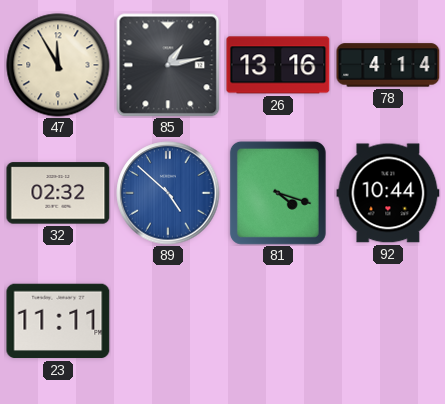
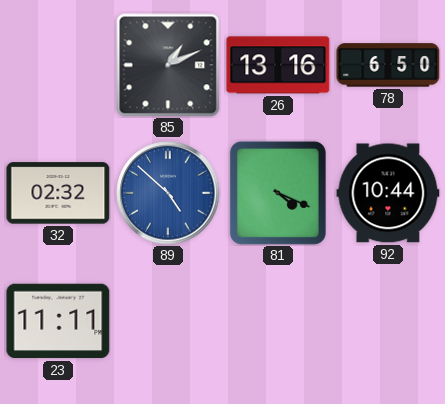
47: 11:55 -> none
85: 1:13 -> 1:11
78: 4:14 -> 6:50
81: 4:18 -> 4:19
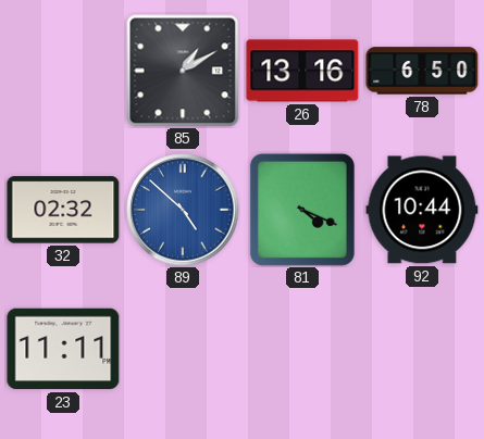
85: 1:11 -> 1:10
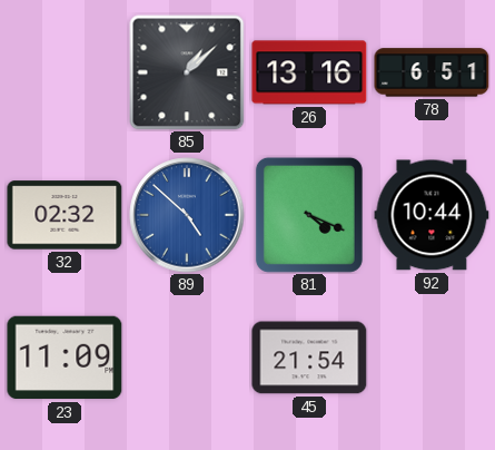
85: 1:10 -> 1:08
78: 6:50 -> 6:51
23: 11:11 -> 11:09
45: none -> 21:54
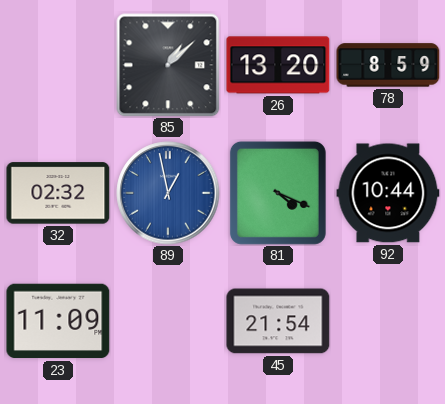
26: 13:16 -> 13:20
78: 6:51 -> 8:59
89: 4:52 -> 12:58
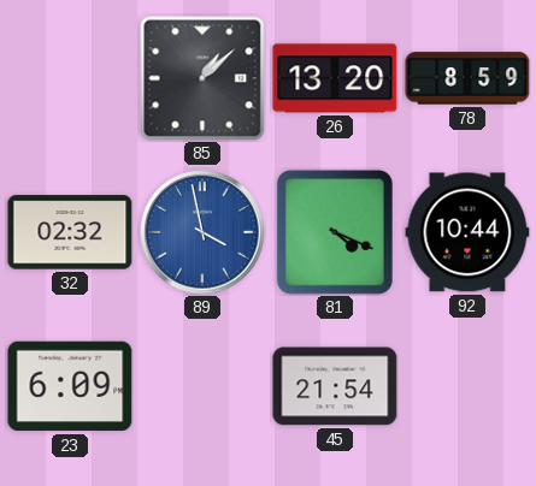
89: 12:58 -> 3:58
23: 11:09 -> 6:09
